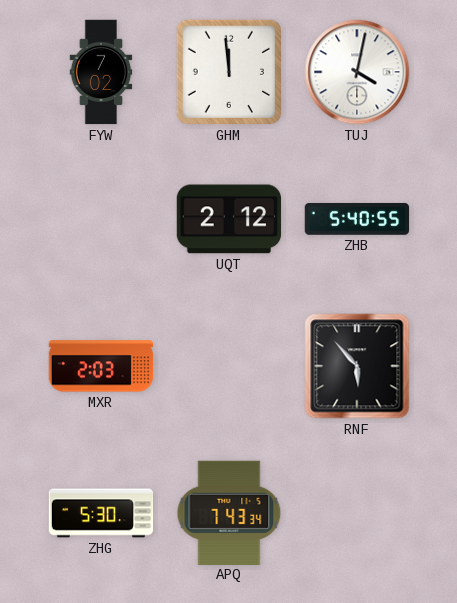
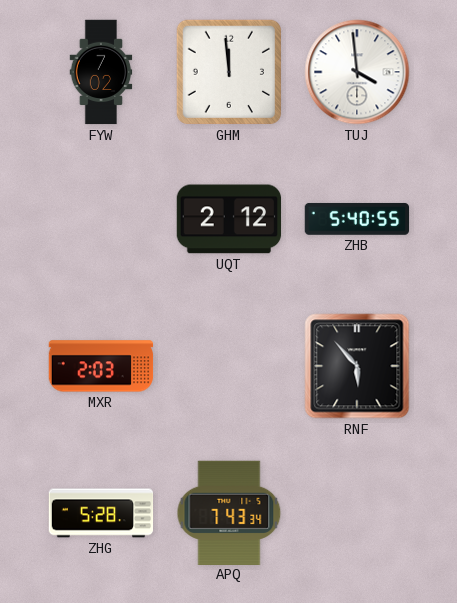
TUJ: 4:02 -> 3:59
ZHG: 5:30 -> 5:28
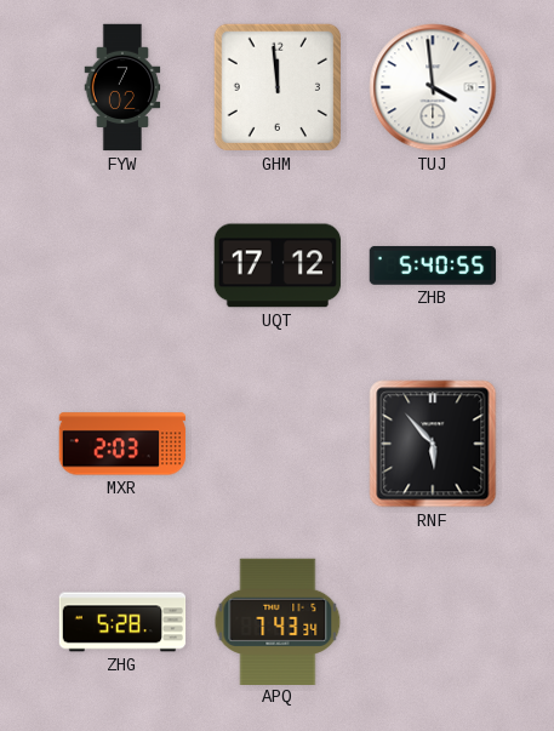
UQT: 2:12 -> 17:12
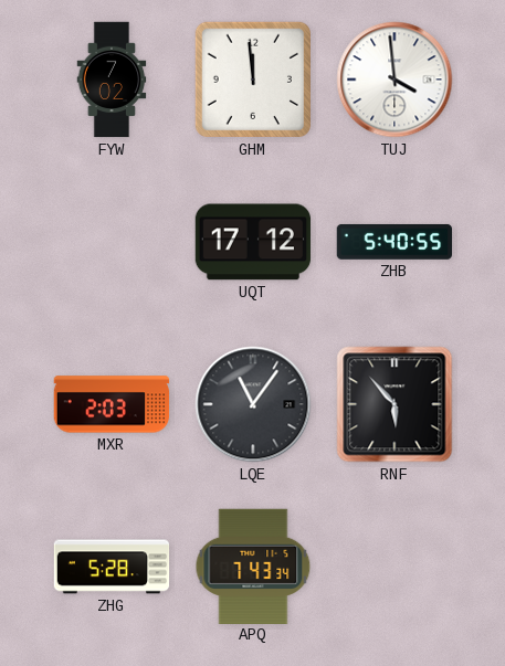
LQE: none -> 11:06
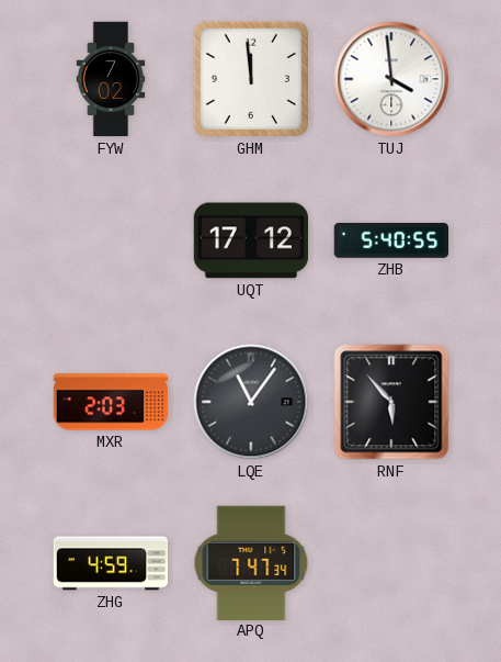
ZHG: 5:28 -> 4:59
APQ: 7:43 -> 7:47
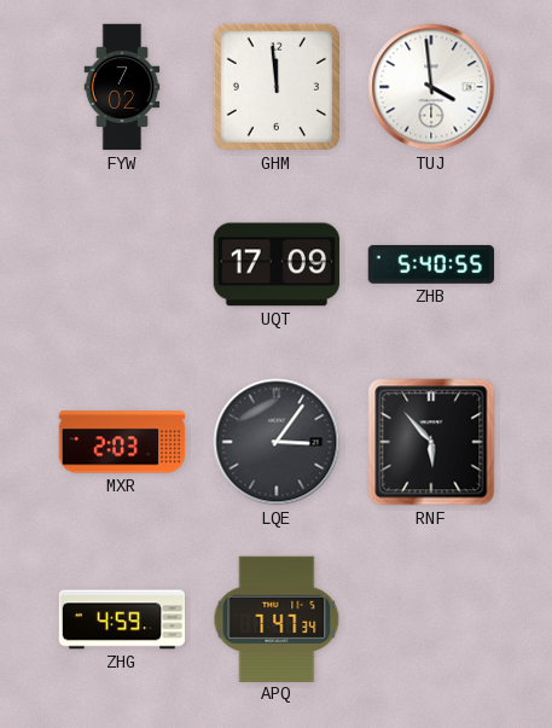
UQT: 17:12 -> 17:09
LQE: 11:06 -> 3:06
